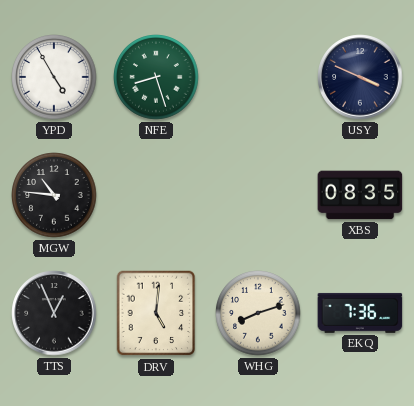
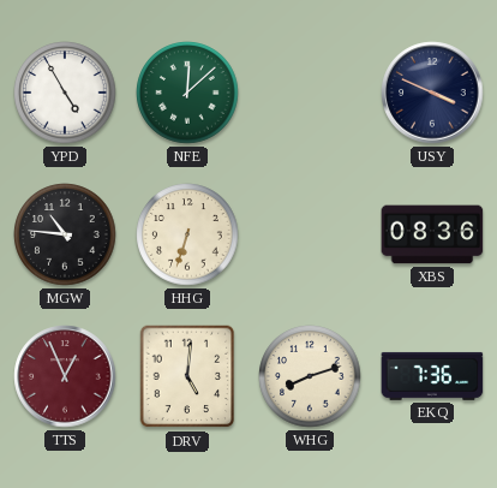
NFE: 8:27 -> 12:08
HHG: none -> 6:33
XBS: 08:35 -> 08:36
TTS dial: black -> burgundy
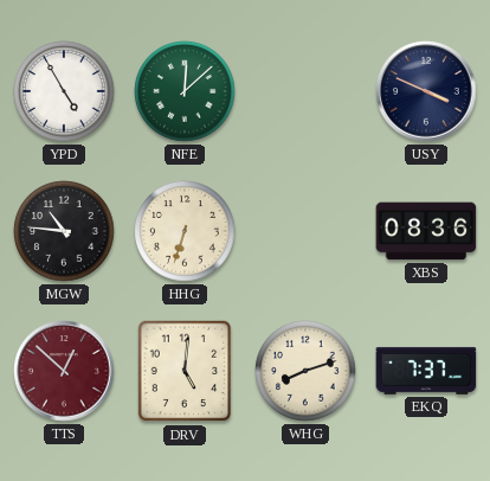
TTS: 12:56 -> 12:52
EKQ: 7:36 -> 7:37
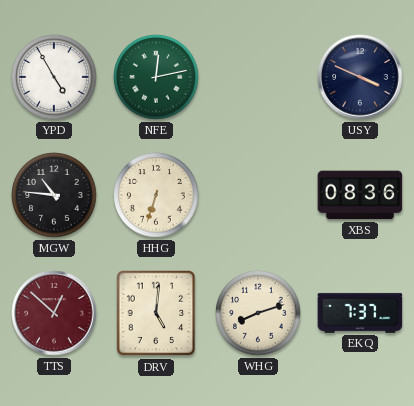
NFE: 12:08 -> 12:13
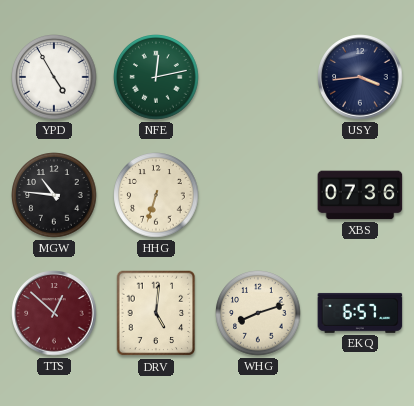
USY: 3:49 -> 3:44
XBS: 08:36 -> 07:36
EKQ: 7:37 -> 6:57
